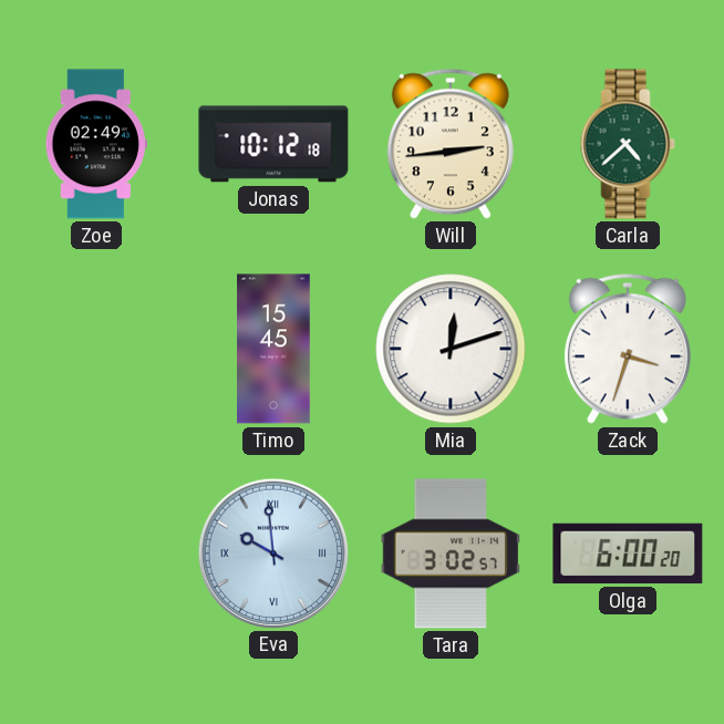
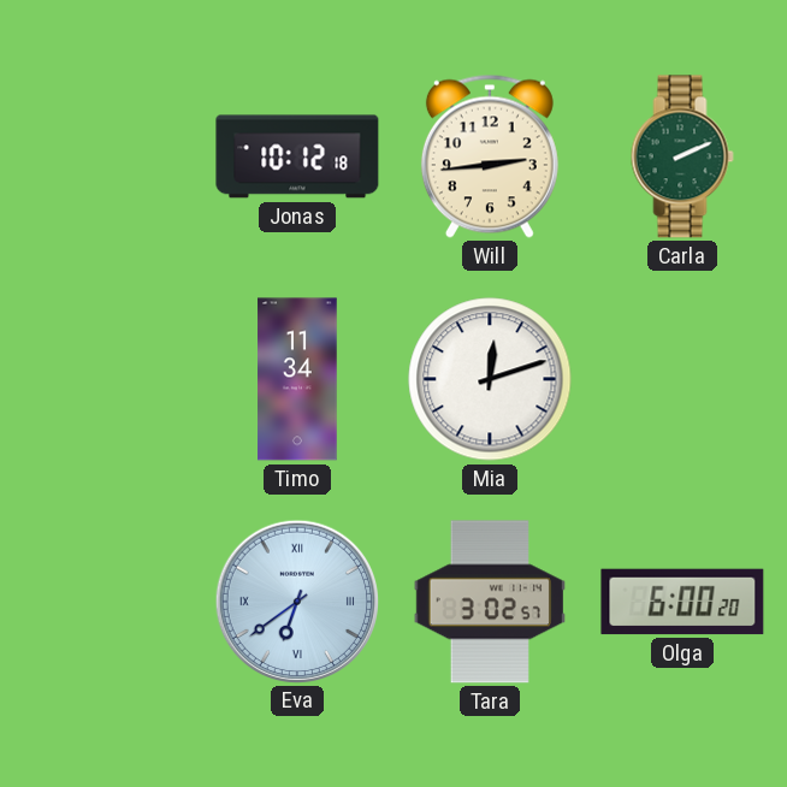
Zoe: 02:49 -> none
Carla: 4:38 -> 2:11
Timo: 15:45 -> 11:34
Zack: 3:33 -> none
Eva: 9:59 -> 6:39
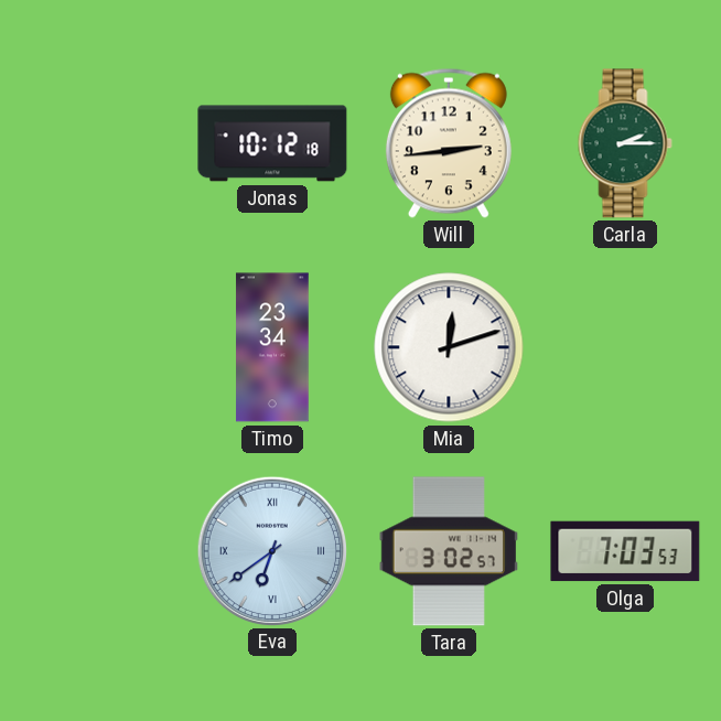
Carla: 2:11 -> 2:15
Timo: 11:34 -> 23:34
Olga: 6:00 -> 7:03
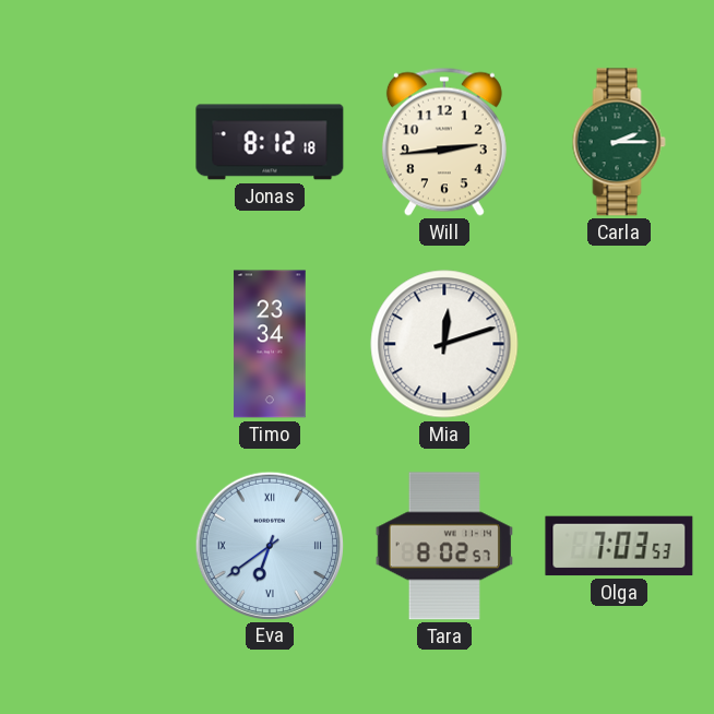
Jonas: 10:12 -> 8:12
Tara: 3:02 -> 8:02
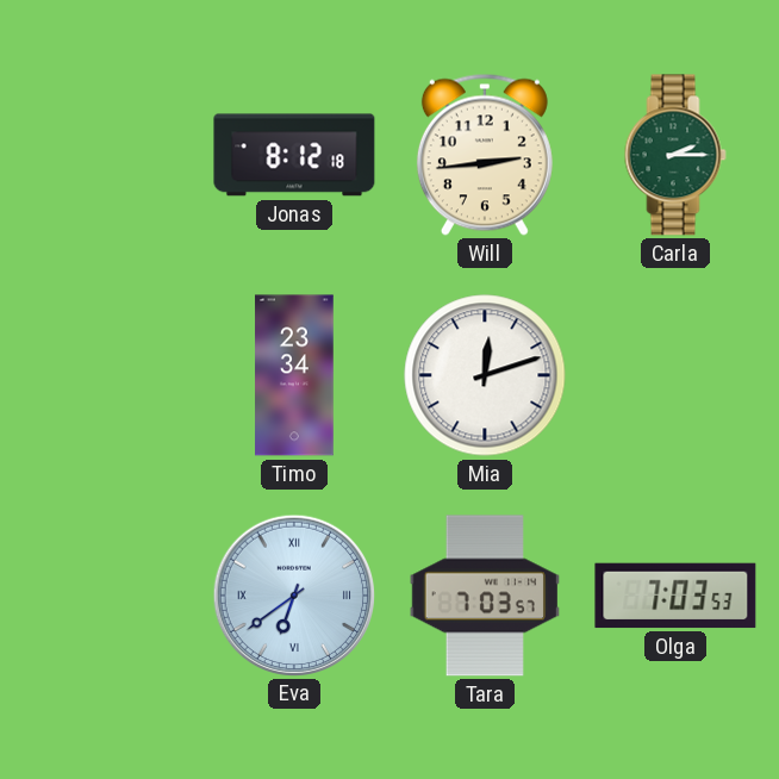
Tara: 8:02 -> 7:03
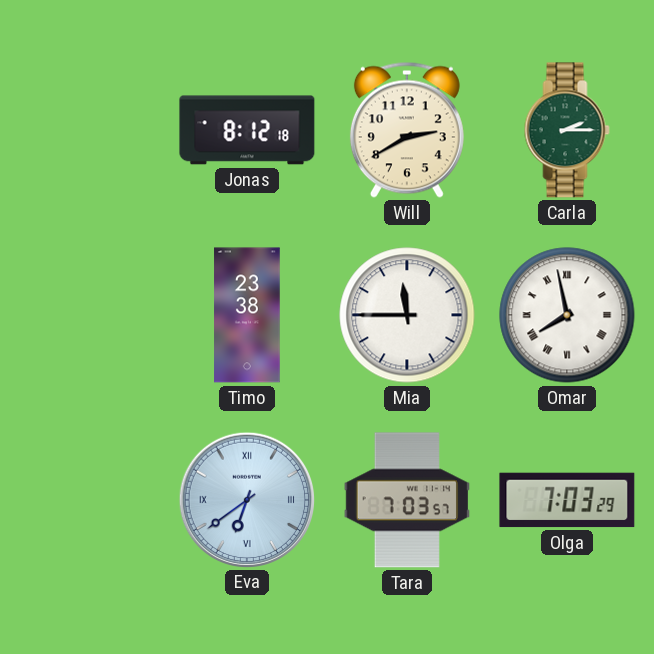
Will: 2:44 -> 2:40
Timo: 23:34 -> 23:38
Mia: 12:12 -> 11:45
Omar: none -> 7:58
Olga: 7:03:53 -> 7:03:29
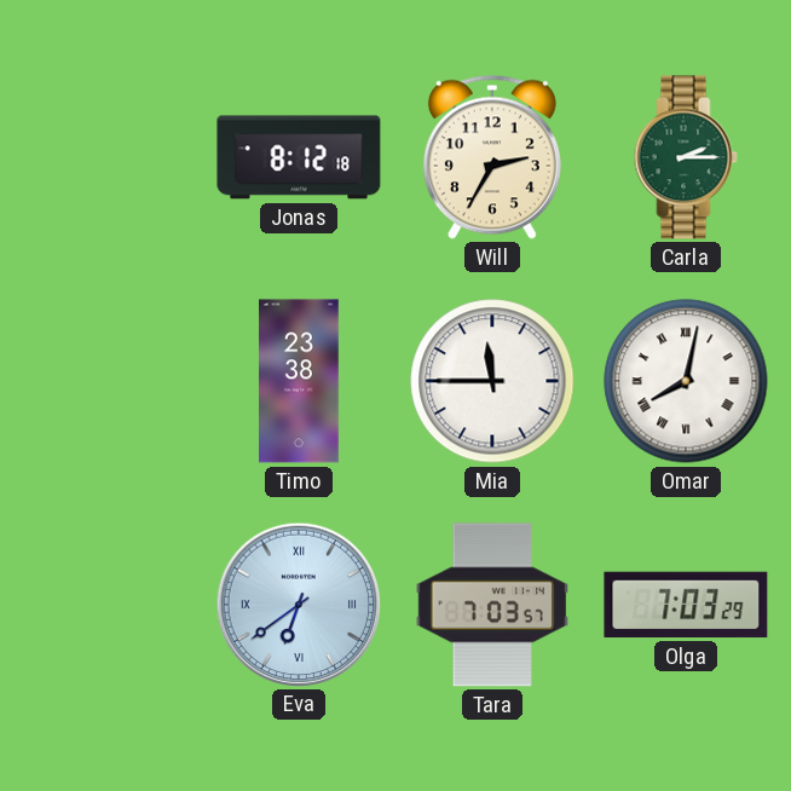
Will: 2:40 -> 2:35
Omar: 7:58 -> 8:02
